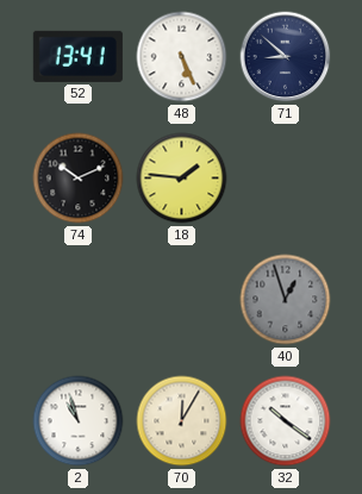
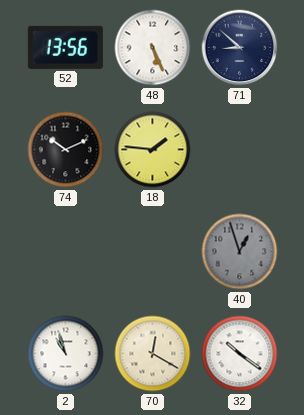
52: 13:41 -> 13:56
70: 12:05 -> 12:20
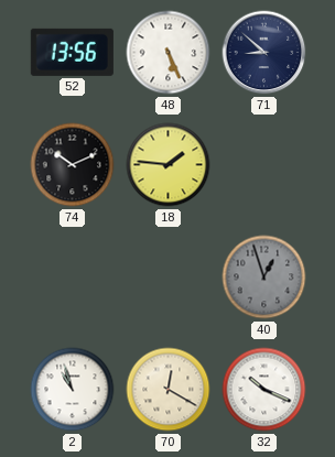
32: 10:21 -> 10:19
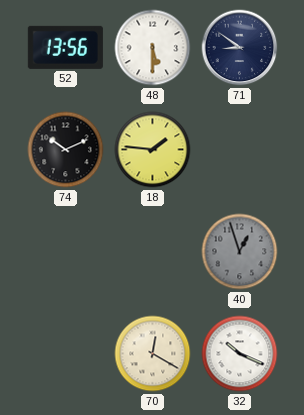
48: 5:26 -> 5:30
71: 8:52 -> 8:51
2: 10:57 -> none
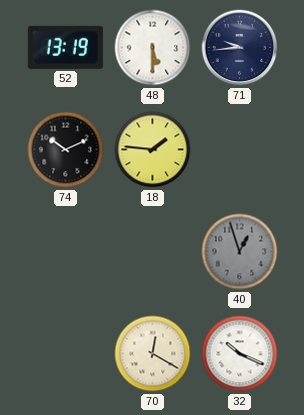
52: 13:56 -> 13:19
71: 8:51 -> 9:44
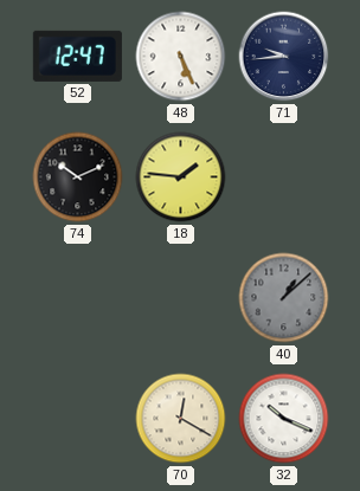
52: 13:19 -> 12:47
48: 5:30 -> 5:26
40: 12:57 -> 1:08
